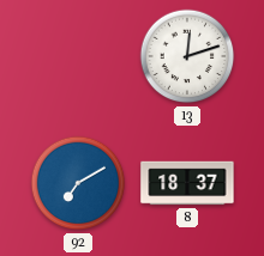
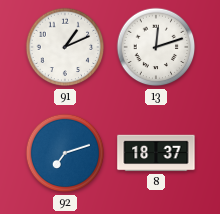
91: none -> 1:11
92: 7:10 -> 7:12
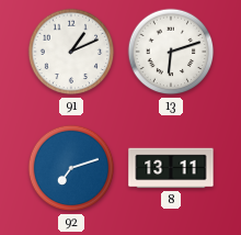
13: 12:12 -> 6:12
8: 18:37 -> 13:11
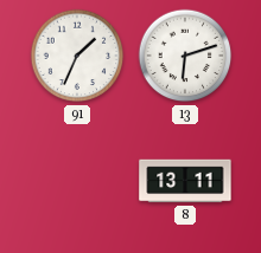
91: 1:11 -> 1:34
92: 7:12 -> none
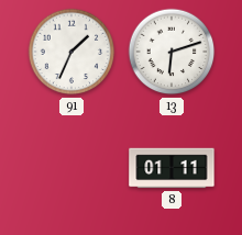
8: 13:11 -> 01:11
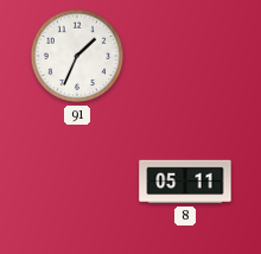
13: 6:12 -> none
8: 01:11 -> 05:11
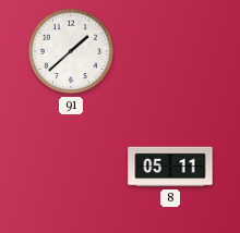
91: 1:34 -> 1:38
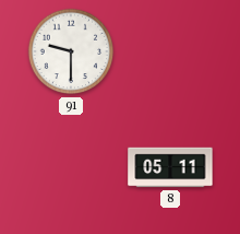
91: 1:38 -> 9:30
